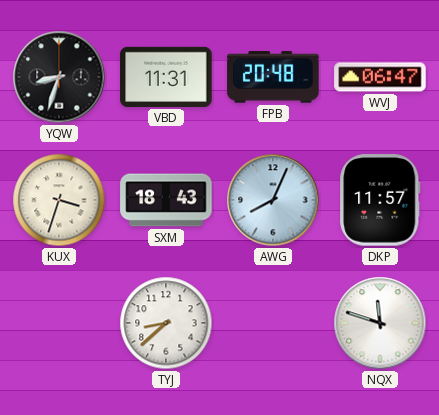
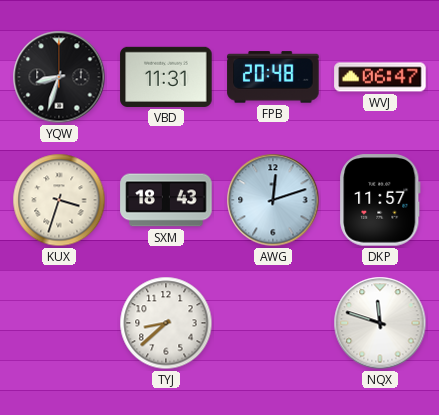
AWG: 8:04 -> 12:12
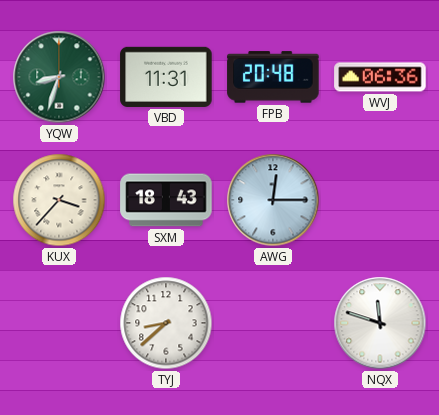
YQW dial: black -> green
WVJ: 06:47 -> 06:36
KUX: 3:33 -> 3:37
AWG: 12:12 -> 12:15
DKP: 11:57 -> none
